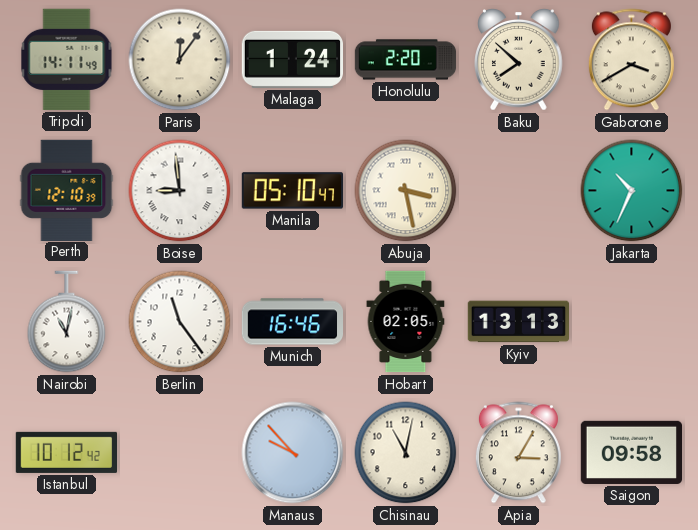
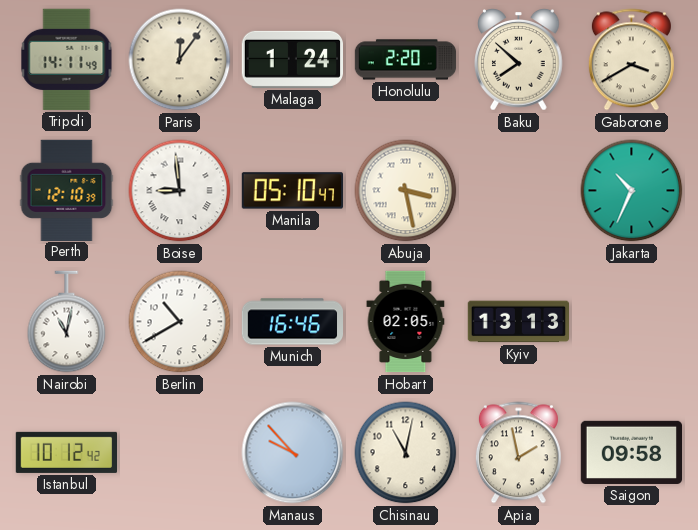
Berlin: 11:24 -> 10:40
Apia: 3:05 -> 1:58
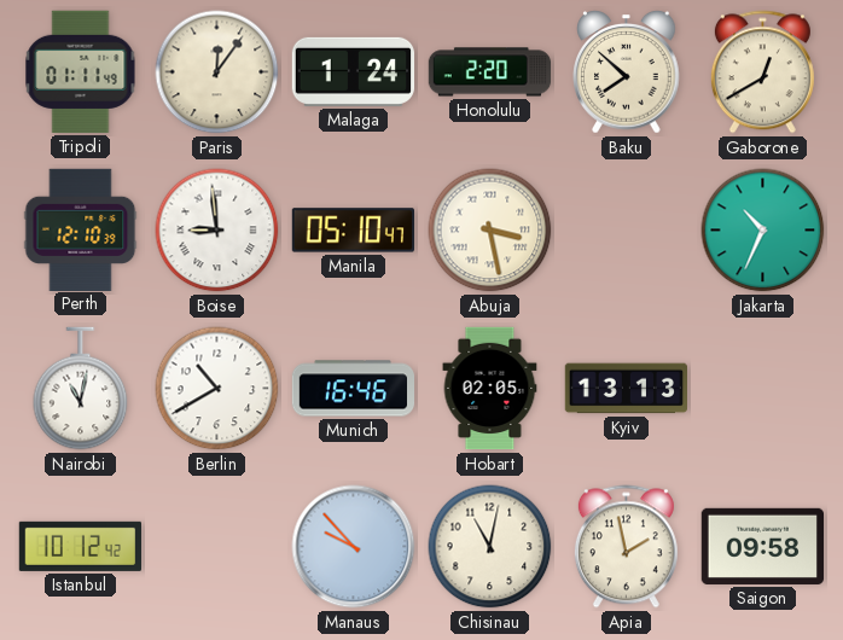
Tripoli: 14:11 -> 01:11
Gaborone: 3:40 -> 12:40
